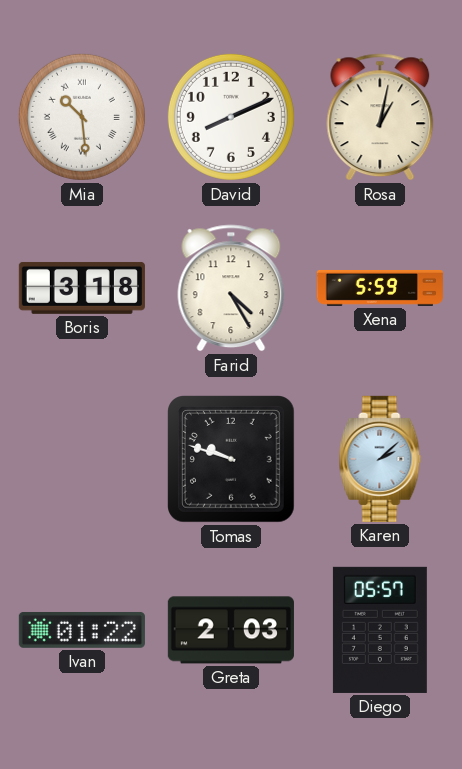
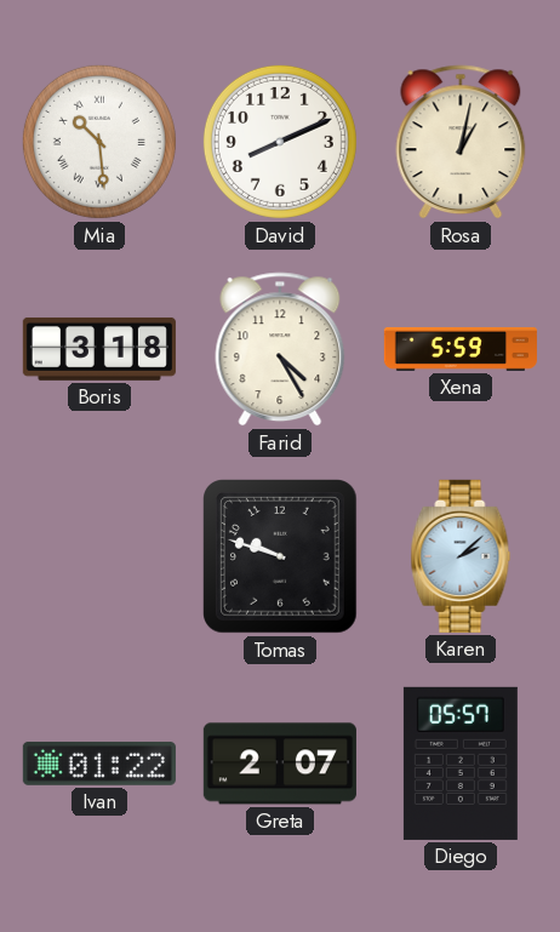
Greta: 2:03 -> 2:07
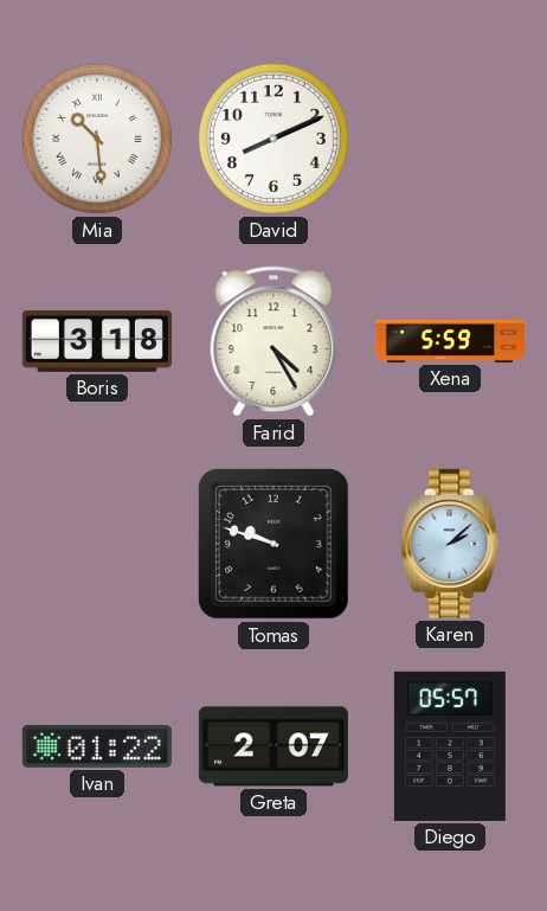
Rosa: 1:02 -> none
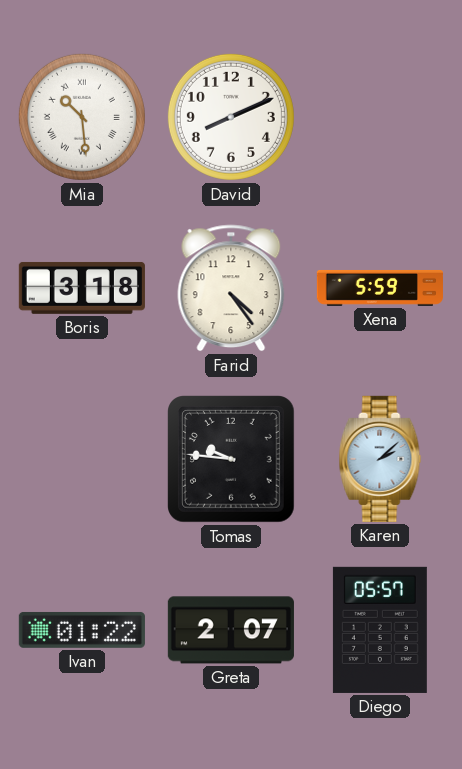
Farid: 4:25 -> 4:24
Tomas: 9:48 -> 9:46
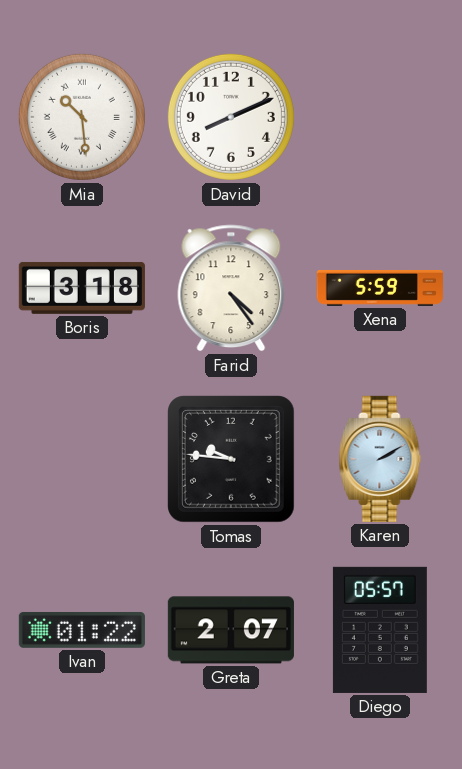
Karen: 2:08 -> 2:10
